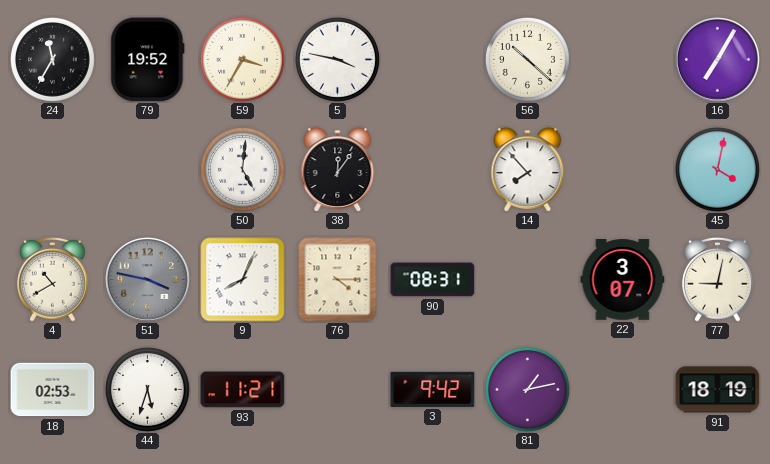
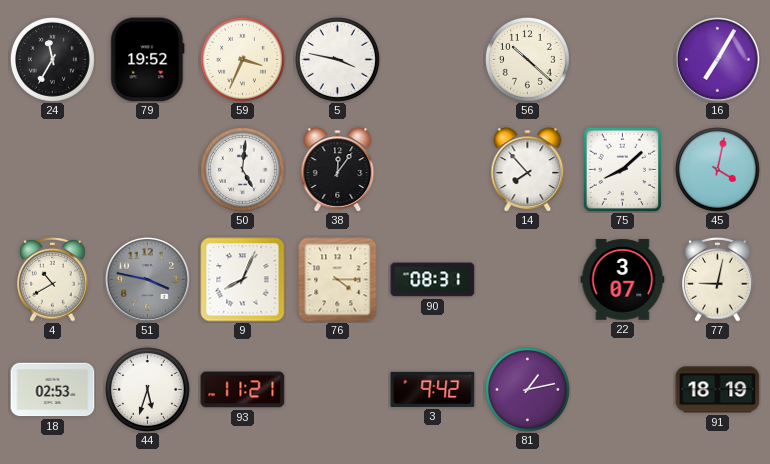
59: 3:35 -> 3:34
75: none -> 8:08
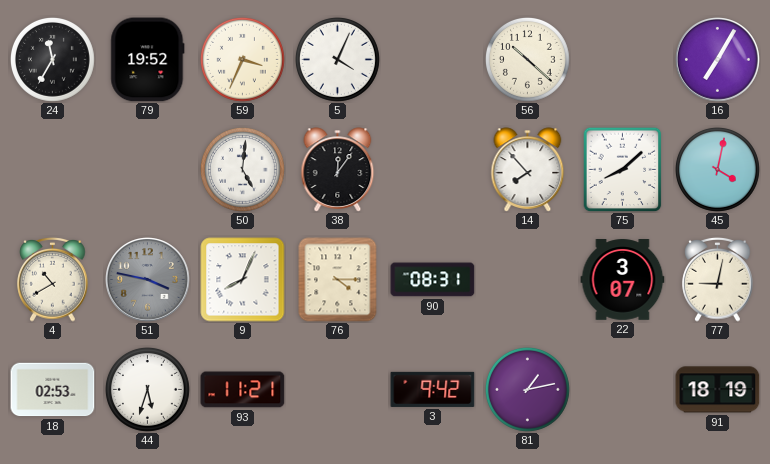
5: 3:47 -> 4:04
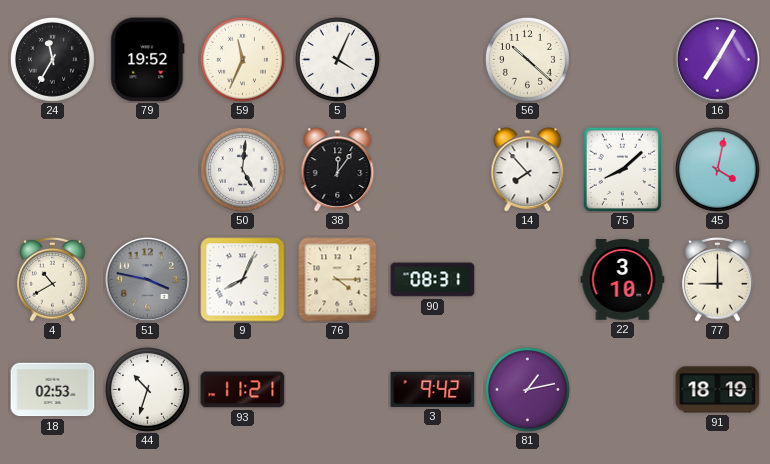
59: 3:34 -> 11:34
22: 3:07 -> 3:10
77: 9:02 -> 9:00
44: 5:33 -> 10:33
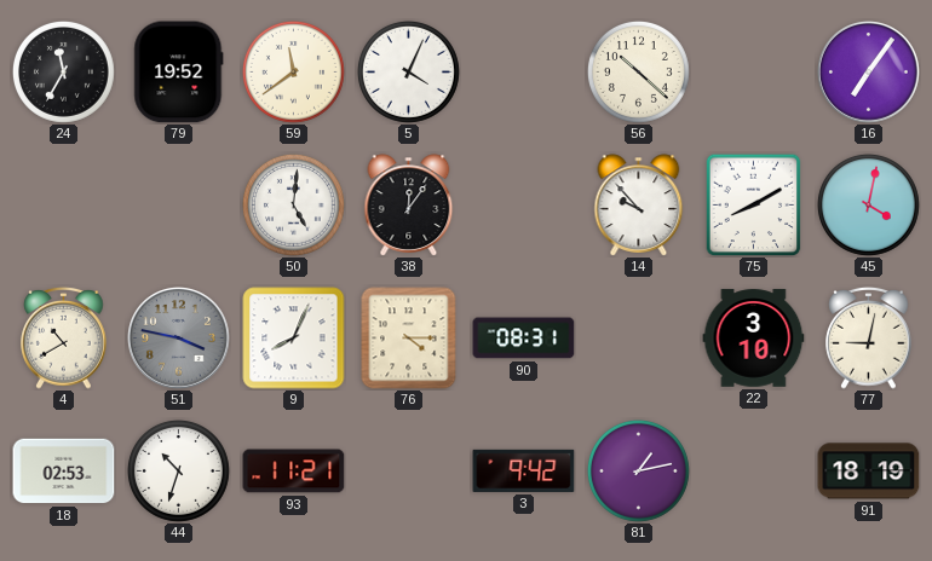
59: 11:34 -> 11:39
16: 7:05 -> 7:06
14: 7:53 -> 9:53
75: 8:08 -> 8:10
77: 9:00 -> 9:02
